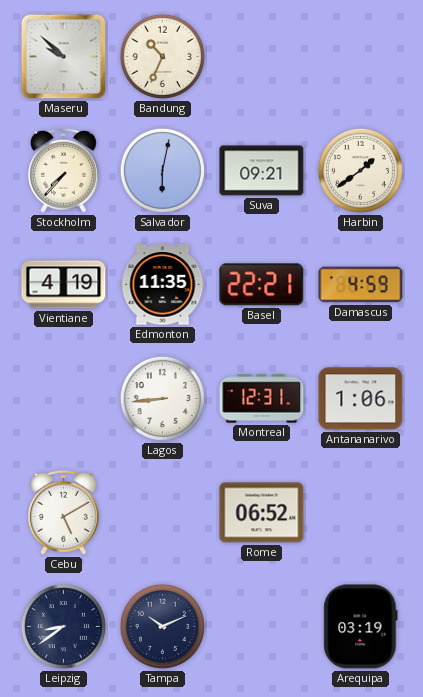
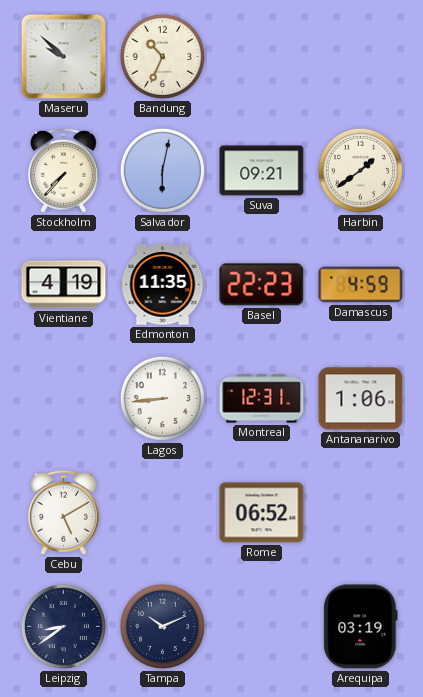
Basel: 22:21 -> 22:23
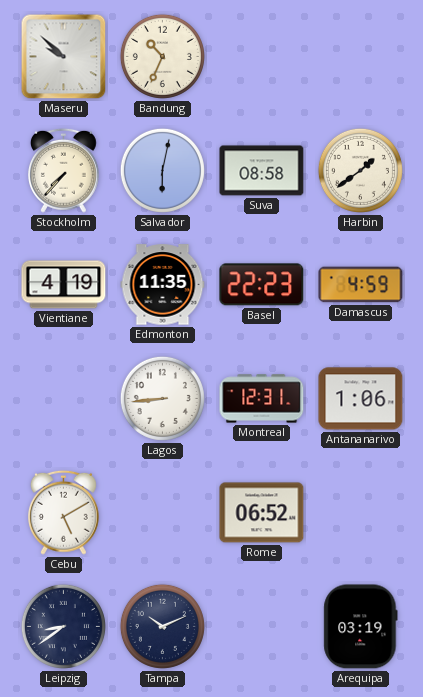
Suva: 09:21 -> 08:58
